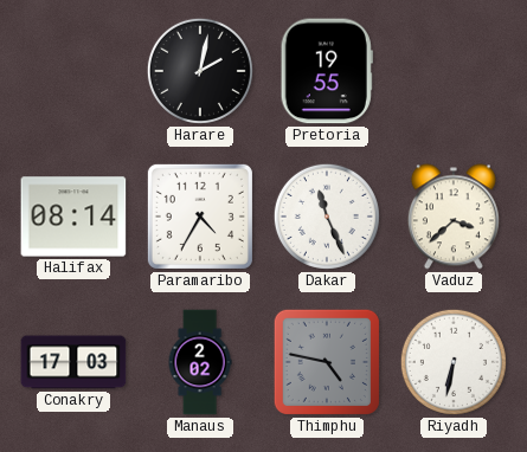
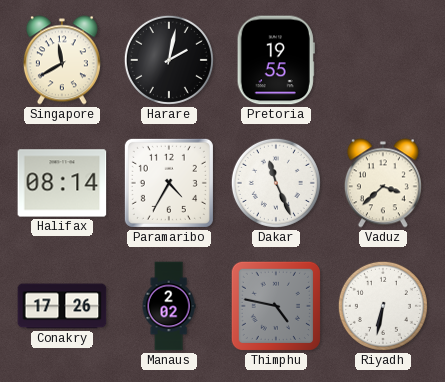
Singapore: none -> 11:40
Conakry: 17:03 -> 17:26
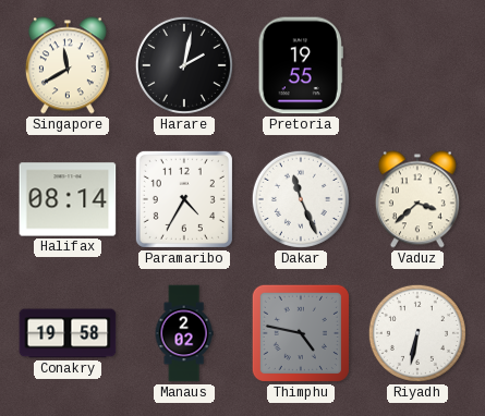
Conakry: 17:26 -> 19:58
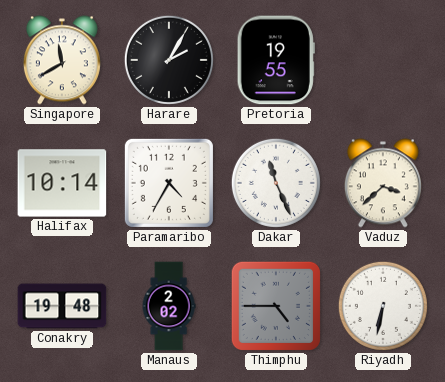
Harare: 2:02 -> 2:05
Halifax: 08:14 -> 10:14
Conakry: 19:58 -> 19:48
Thimphu: 4:47 -> 4:45
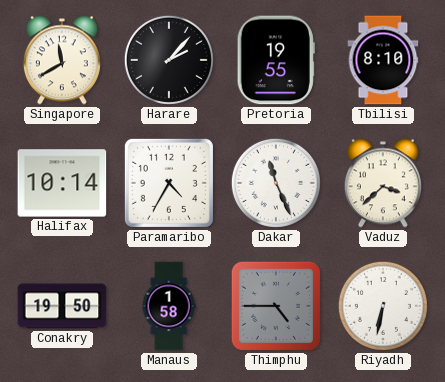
Harare: 2:05 -> 2:07
Tbilisi: none -> 8:10
Conakry: 19:48 -> 19:50
Manaus: 2:02 -> 1:58
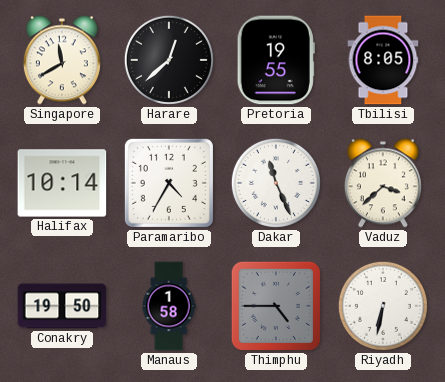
Harare: 2:07 -> 12:38
Tbilisi: 8:10 -> 8:05
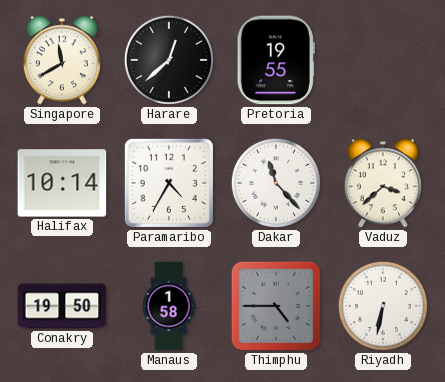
Tbilisi: 8:05 -> none
Dakar: 11:26 -> 11:23
